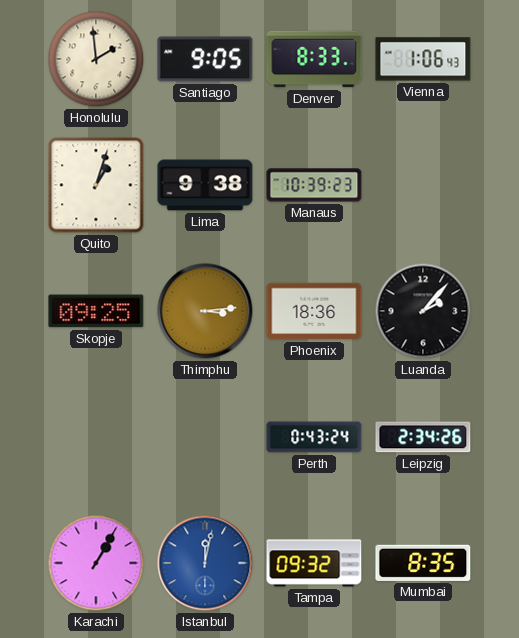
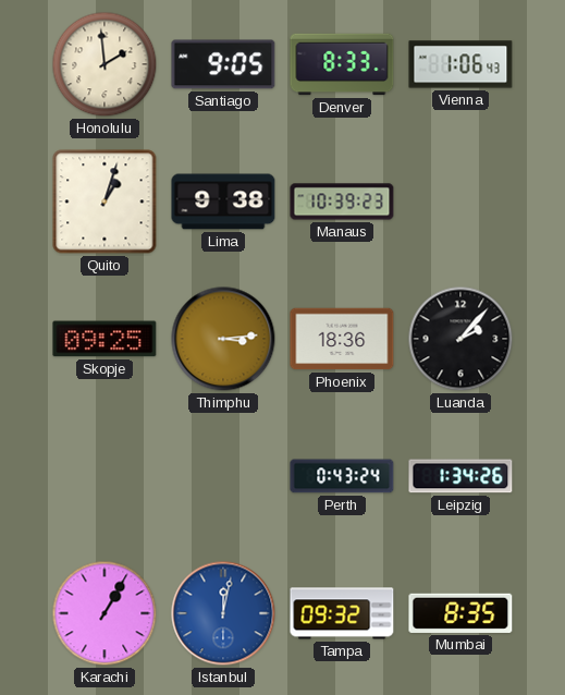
Leipzig: 2:34 -> 1:34
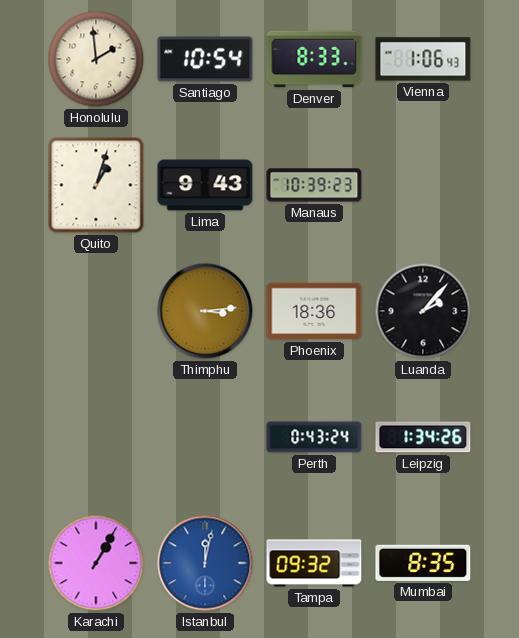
Santiago: 9:05 -> 10:54
Lima: 9:38 -> 9:43
Skopje: 09:25 -> none
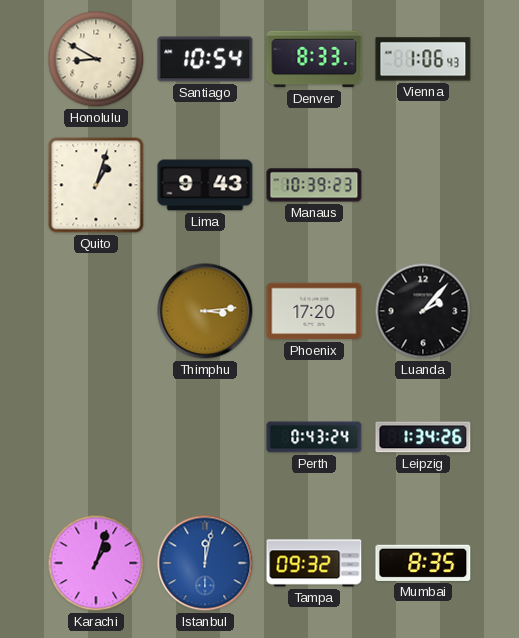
Honolulu: 1:59 -> 8:50
Phoenix: 18:36 -> 17:20
Karachi: 1:05 -> 1:03
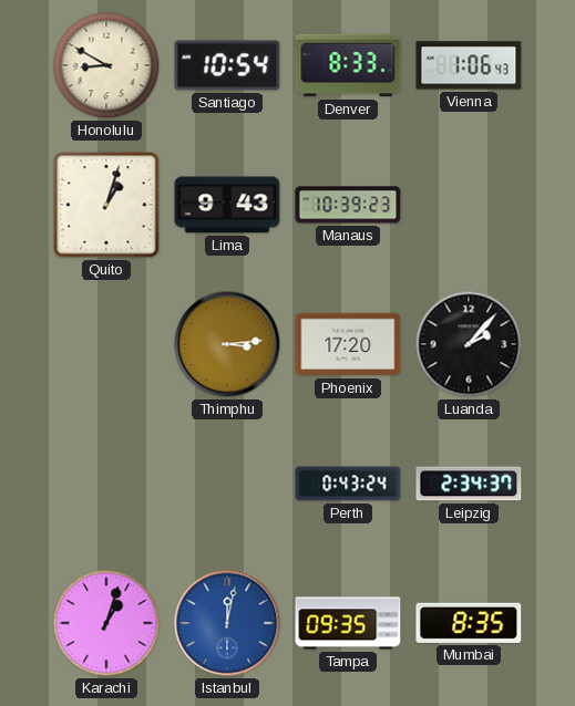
Leipzig: 1:34 -> 2:34
Tampa: 09:32 -> 09:35
